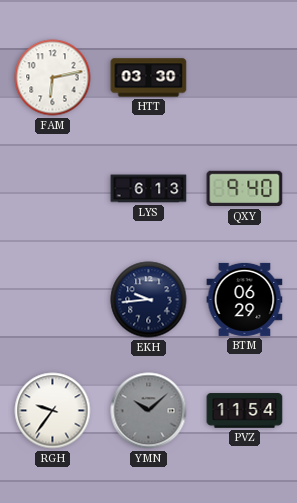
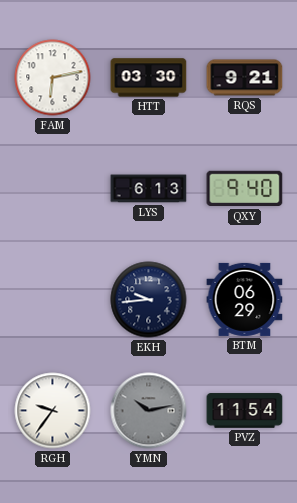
RQS: none -> 9:21
YMN: 10:08 -> 10:13
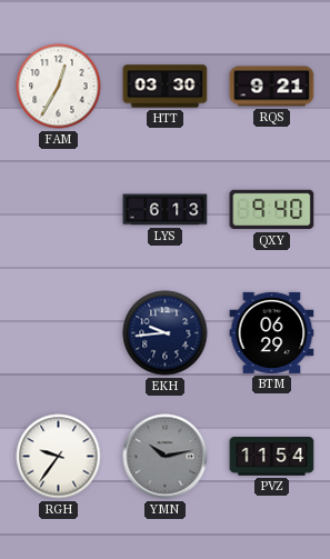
FAM: 6:13 -> 12:35
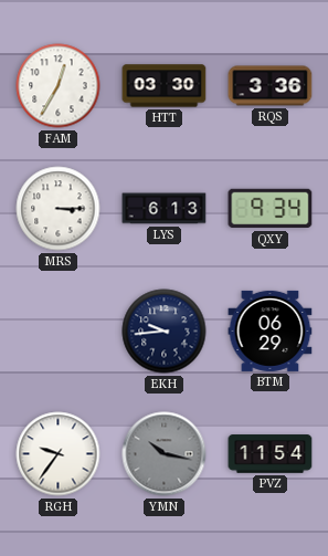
RQS: 9:21 -> 3:36
MRS: none -> 3:15
QXY: 9:40 -> 9:34
YMN: 10:13 -> 10:17
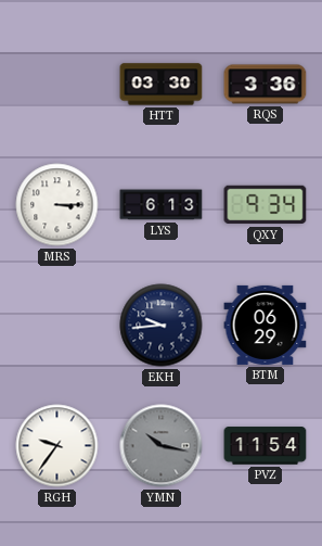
FAM: 12:35 -> none
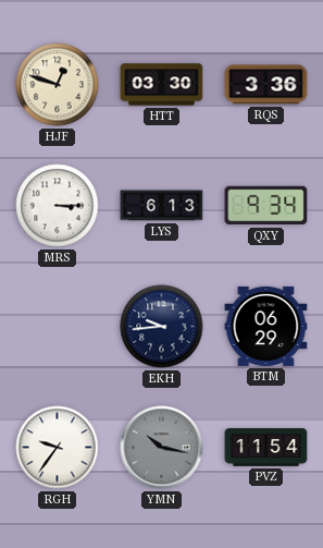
HJF: none -> 12:48
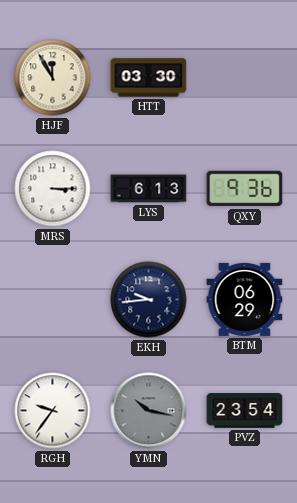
HJF: 12:48 -> 11:55
RQS: 3:36 -> none
QXY: 9:34 -> 9:36
PVZ: 11:54 -> 23:54
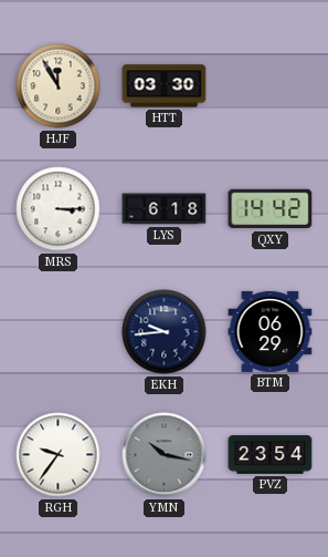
LYS: 6:13 -> 6:18
QXY: 9:36 -> 14:42
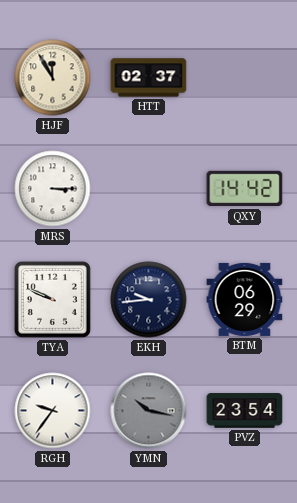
HTT: 03:30 -> 02:37
LYS: 6:18 -> none
TYA: none -> 9:49
